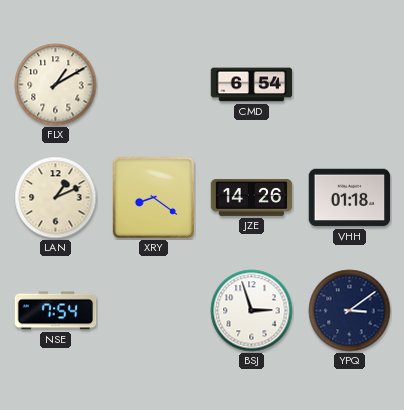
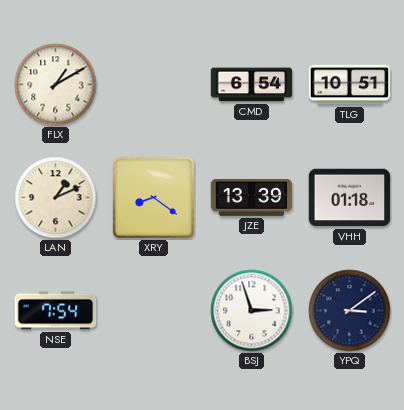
TLG: none -> 10:51
JZE: 14:26 -> 13:39
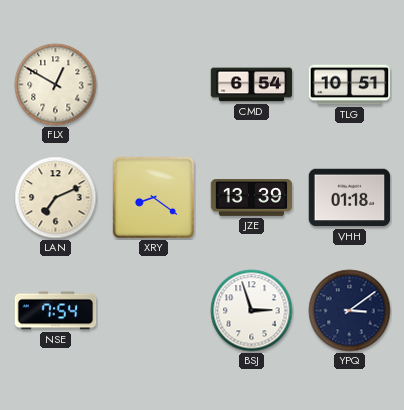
FLX: 1:10 -> 12:50
LAN: 1:11 -> 7:11
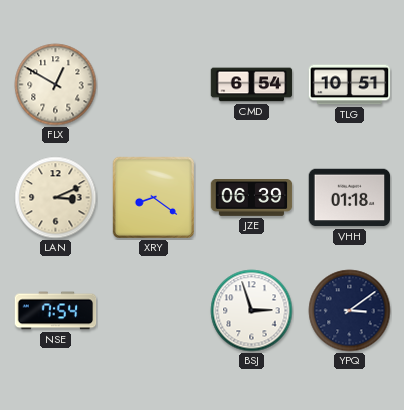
LAN: 7:11 -> 3:11
JZE: 13:39 -> 06:39
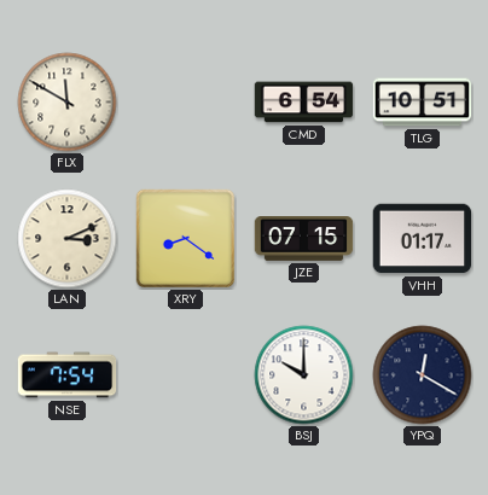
FLX: 12:50 -> 11:50
JZE: 06:39 -> 07:15
VHH: 01:18 -> 01:17
BSJ: 2:57 -> 10:00
YPQ: 3:09 -> 12:20
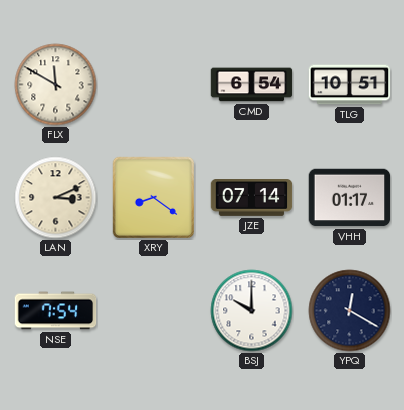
JZE: 07:15 -> 07:14
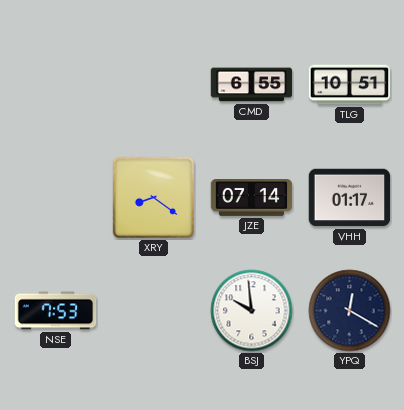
FLX: 11:50 -> none
CMD: 6:54 -> 6:55
LAN: 3:11 -> none
NSE: 7:54 -> 7:53
BSJ: 10:00 -> 9:59
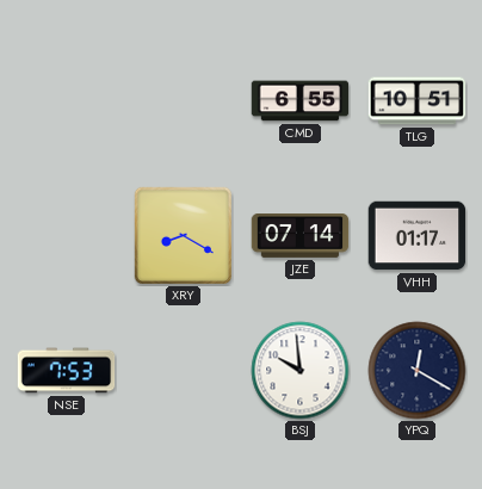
XRY: 8:21 -> 8:20
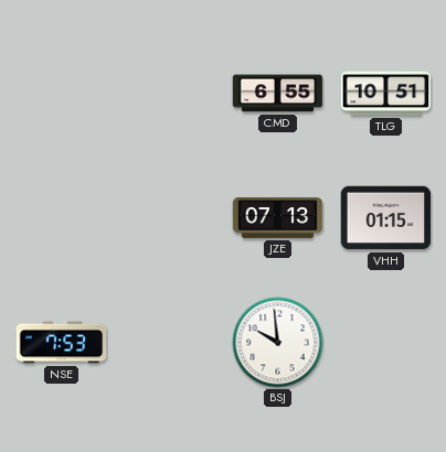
XRY: 8:20 -> none
JZE: 07:14 -> 07:13
VHH: 01:17 -> 01:15
YPQ: 12:20 -> none
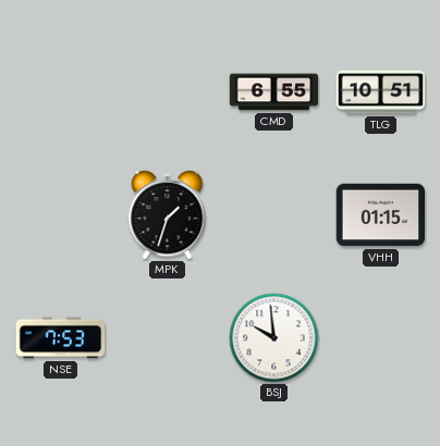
MPK: none -> 1:33
JZE: 07:13 -> none
